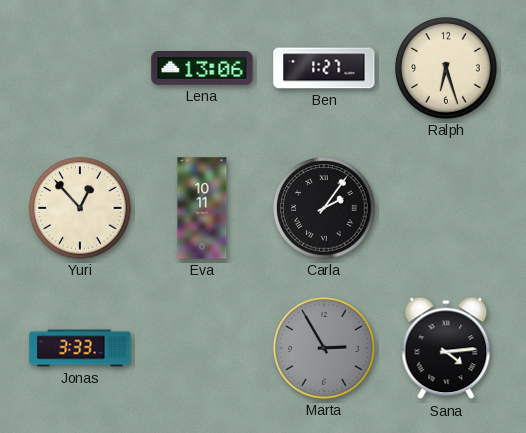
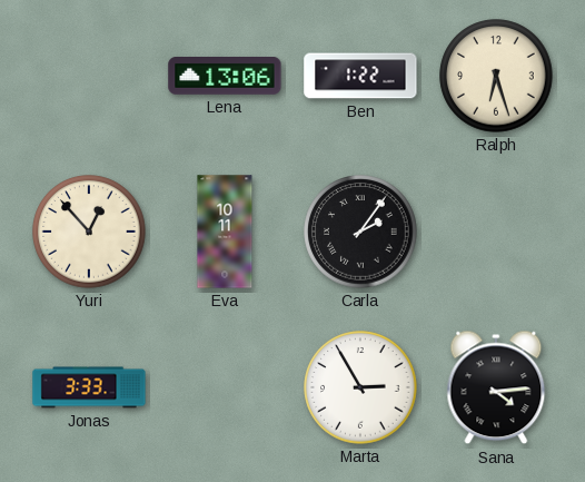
Ben: 1:27 -> 1:22
Marta dial: grey -> white
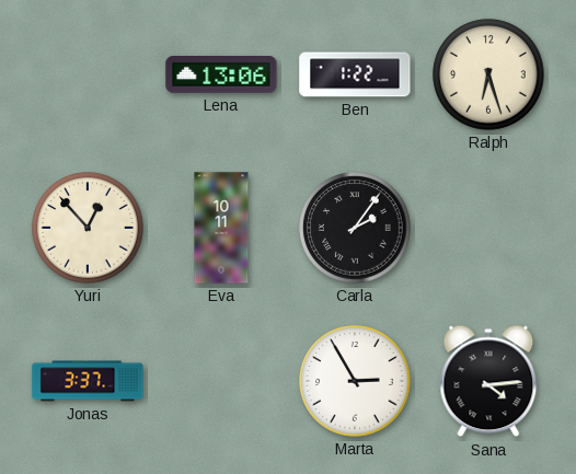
Jonas: 3:33 -> 3:37
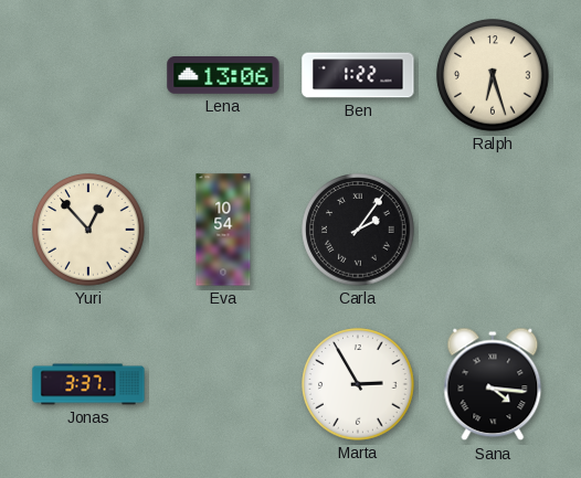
Eva: 10:11 -> 10:54
Sana: 4:14 -> 4:16
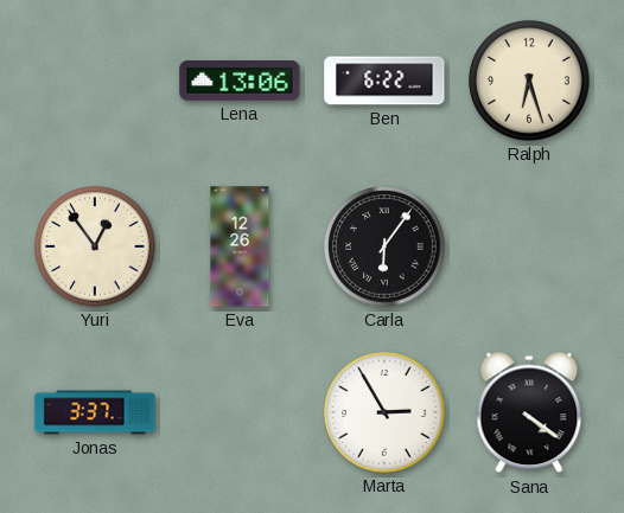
Ben: 1:22 -> 6:22
Yuri: 12:53 -> 12:54
Eva: 10:54 -> 12:26
Carla: 2:06 -> 6:06
Sana: 4:16 -> 4:21
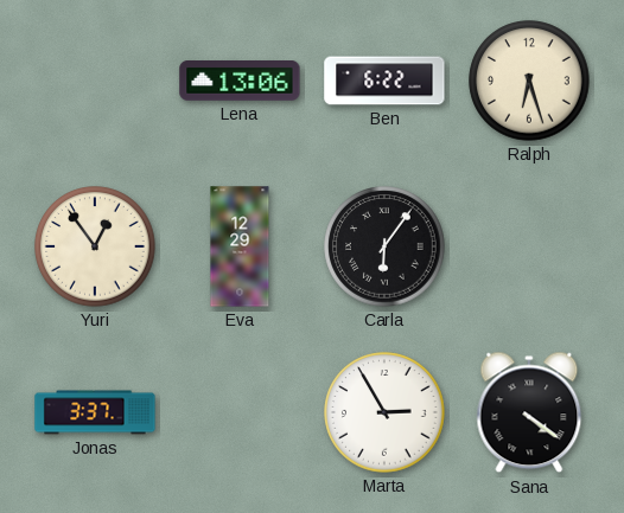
Eva: 12:26 -> 12:29
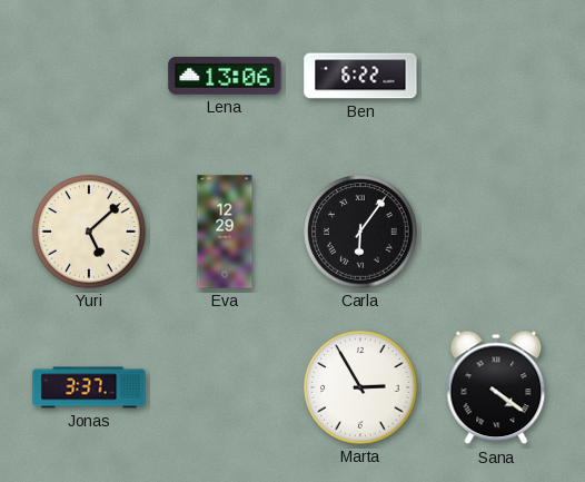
Ralph: 6:27 -> none
Yuri: 12:54 -> 5:08
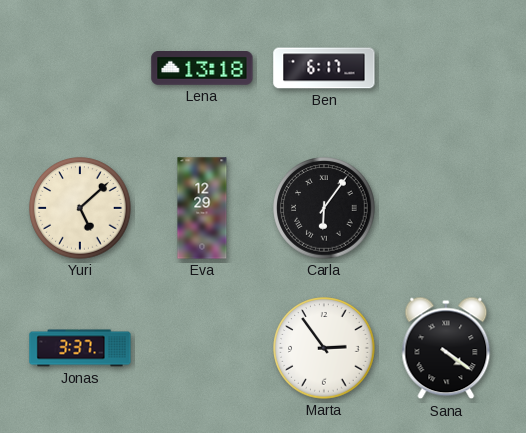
Lena: 13:06 -> 13:18
Ben: 6:22 -> 6:17
Marta: 2:55 -> 2:54
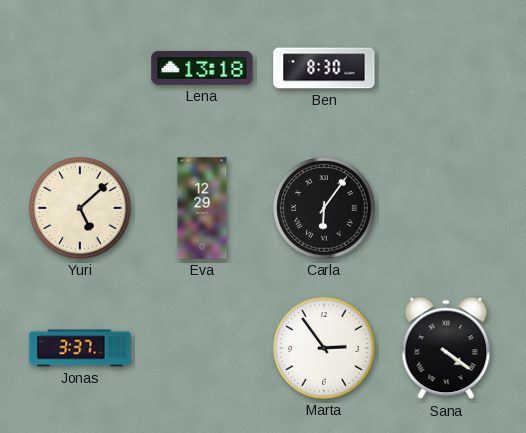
Ben: 6:17 -> 8:30
